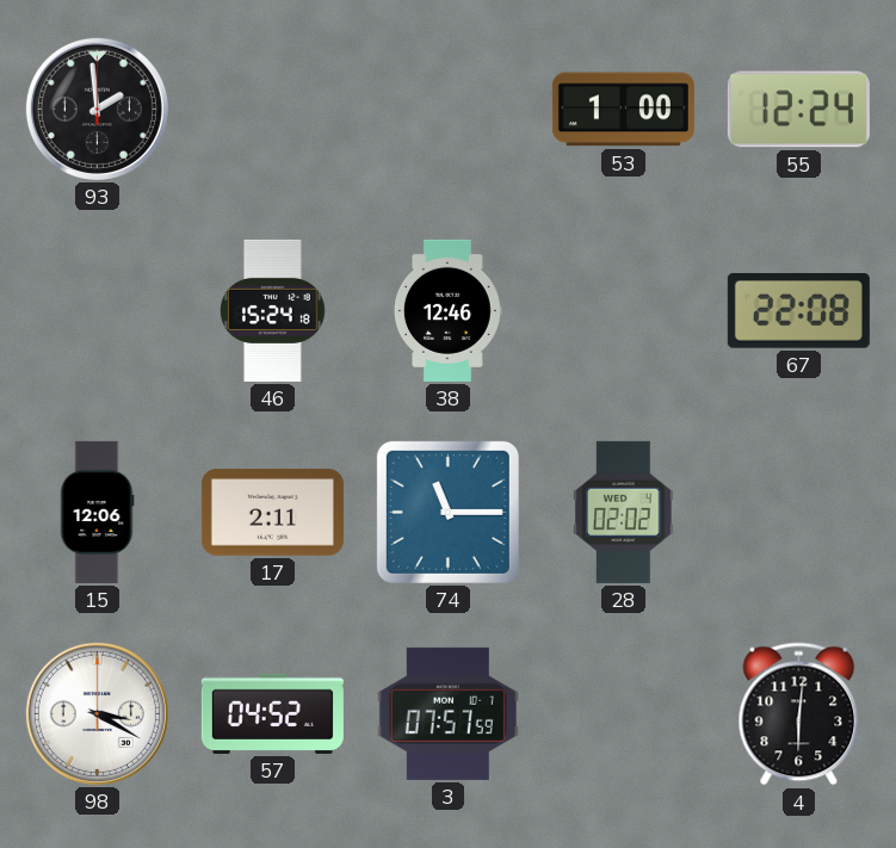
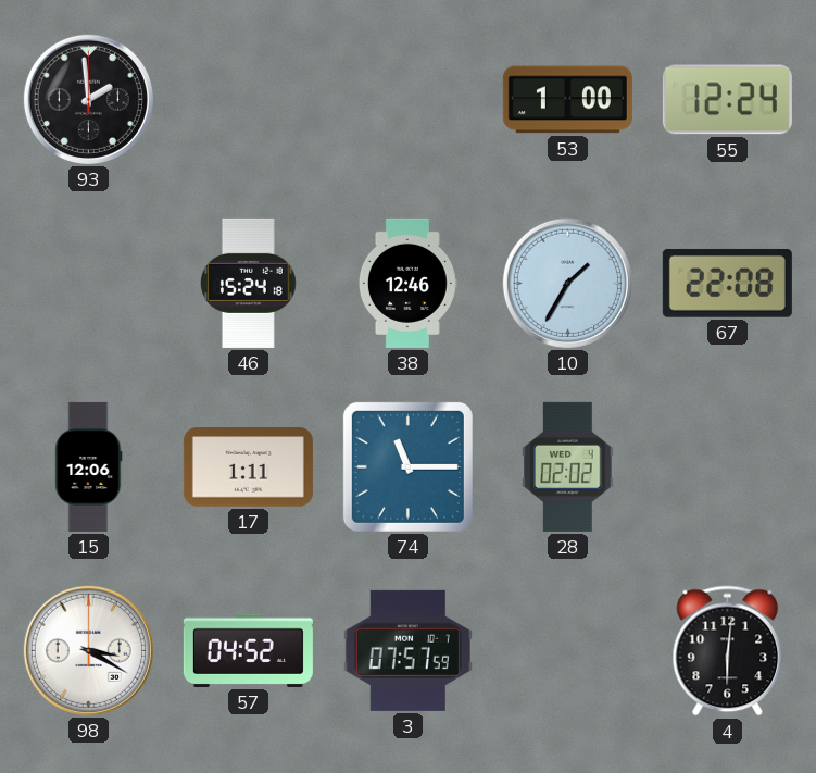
10: none -> 1:35
17: 2:11 -> 1:11
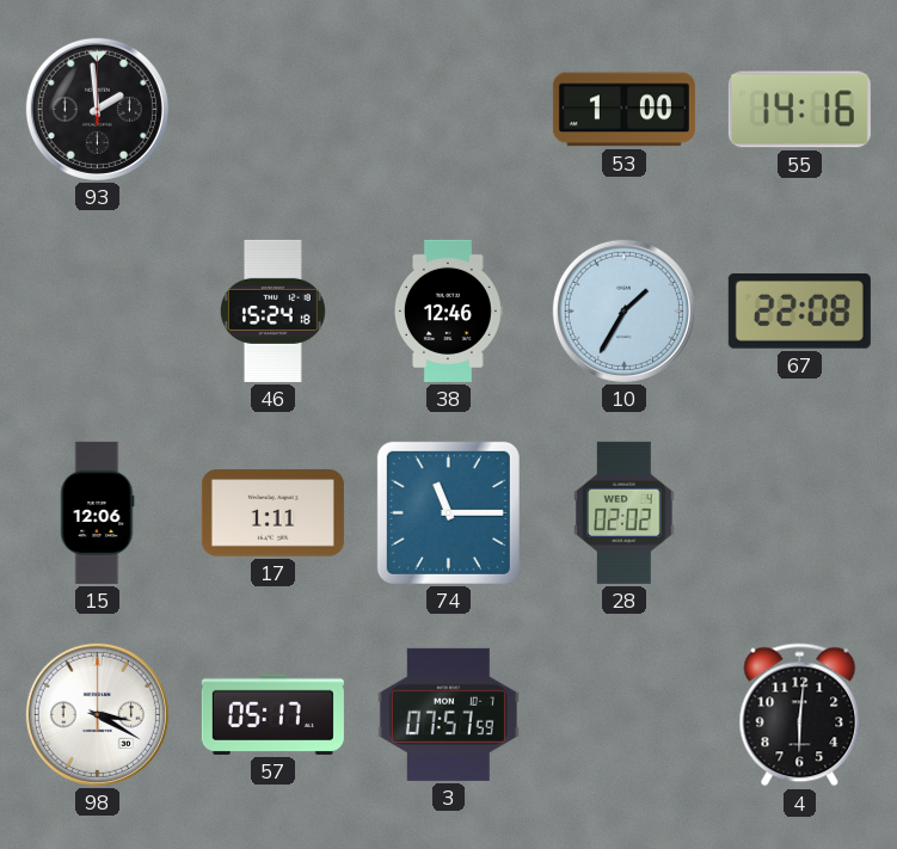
55: 12:24 -> 14:16
57: 04:52 -> 05:17
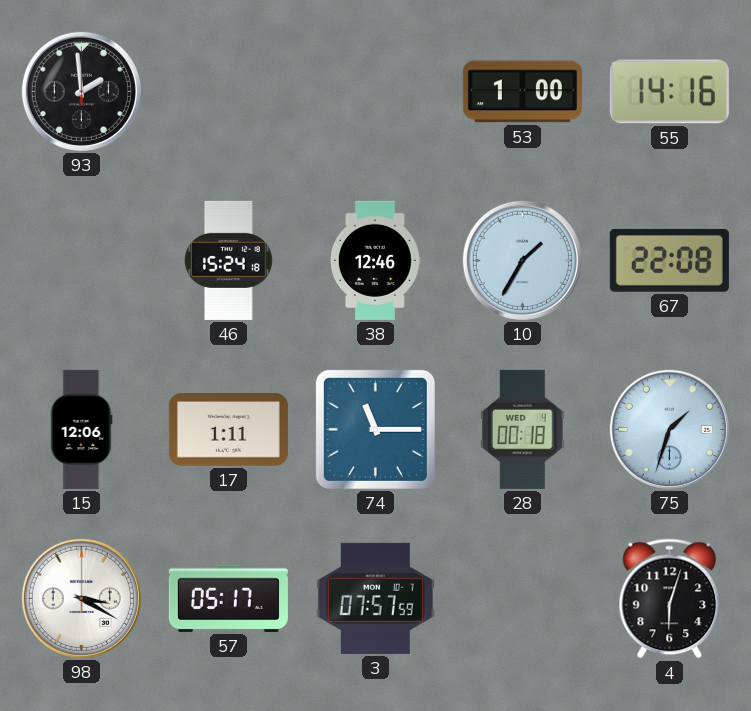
28: 02:02 -> 00:18
75: none -> 1:33
4: 6:01 -> 6:03
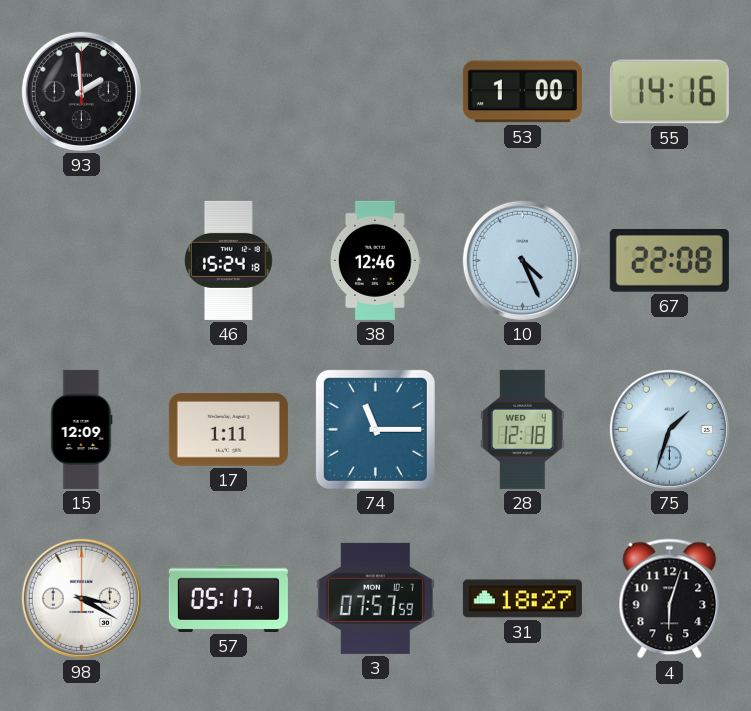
10: 1:35 -> 4:26
15: 12:06 -> 12:09
28: 00:18 -> 12:18
31: none -> 18:27
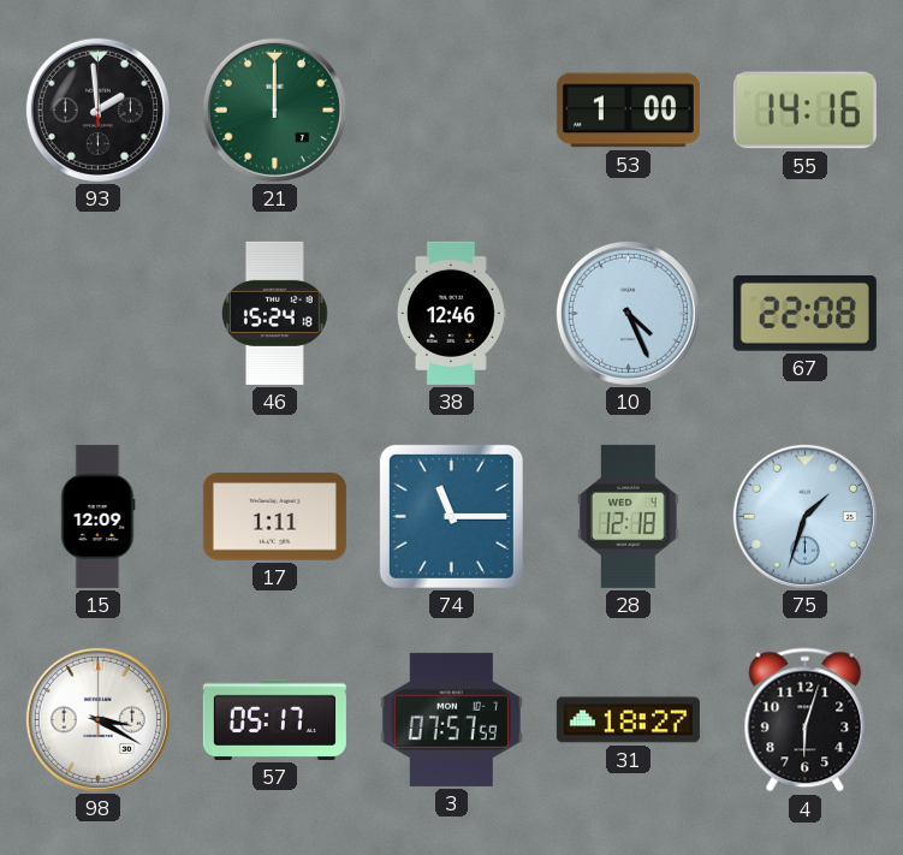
21: none -> 12:00
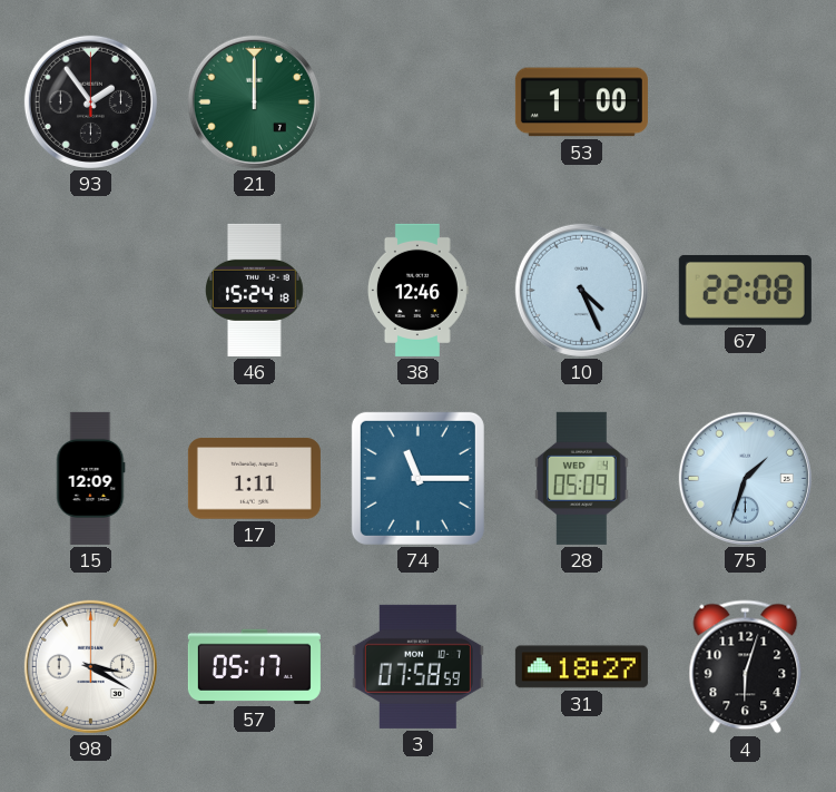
93: 1:59 -> 1:54
55: 14:16 -> none
28: 12:18 -> 05:09
3: 07:57 -> 07:58
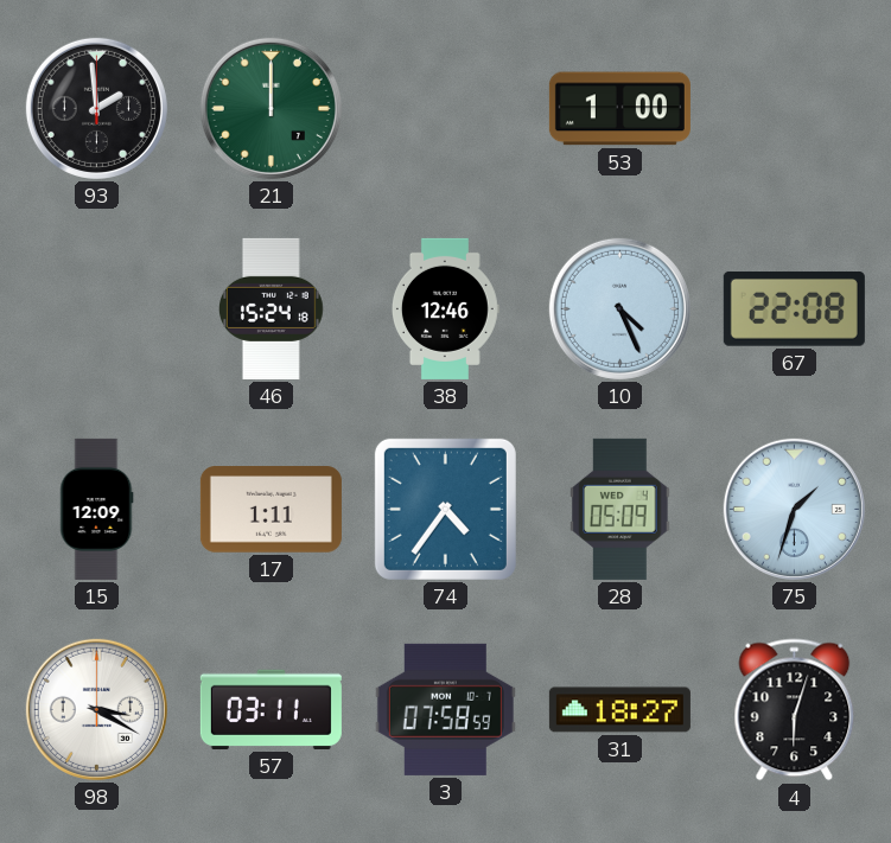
93: 1:54 -> 1:59
74: 11:15 -> 4:36
57: 05:17 -> 03:11
